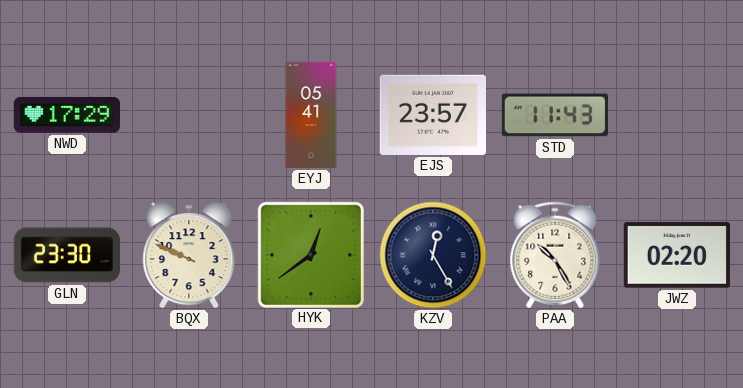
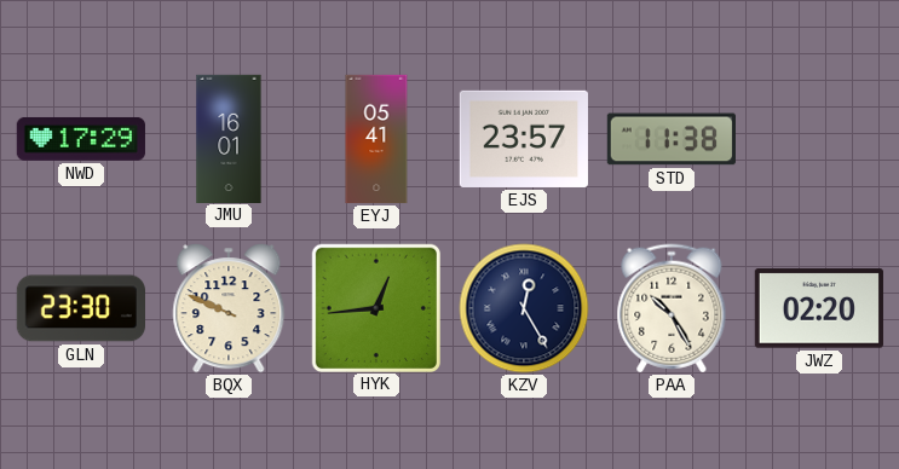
JMU: none -> 16:01
STD: 11:43 -> 11:38
HYK: 12:39 -> 12:44
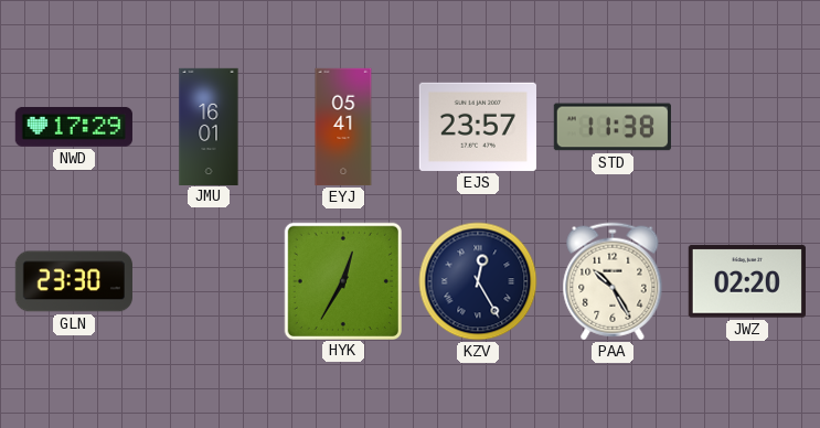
BQX: 9:49 -> none
HYK: 12:44 -> 12:35
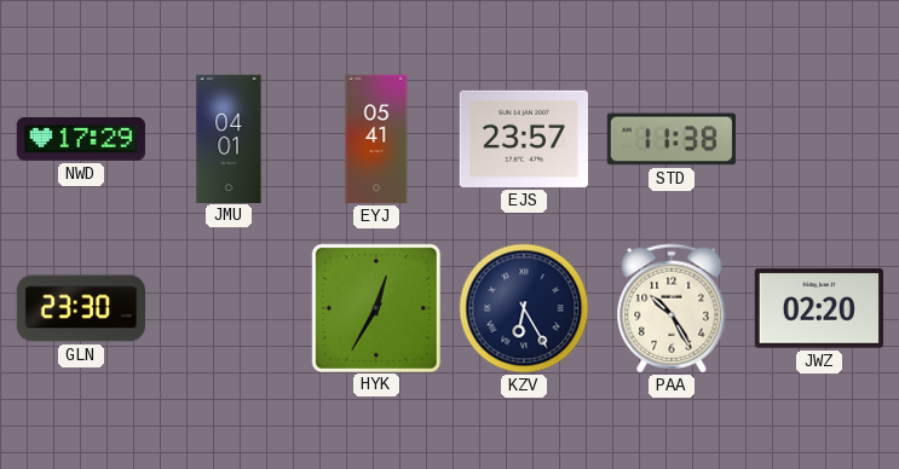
JMU: 16:01 -> 04:01
KZV: 12:25 -> 6:25
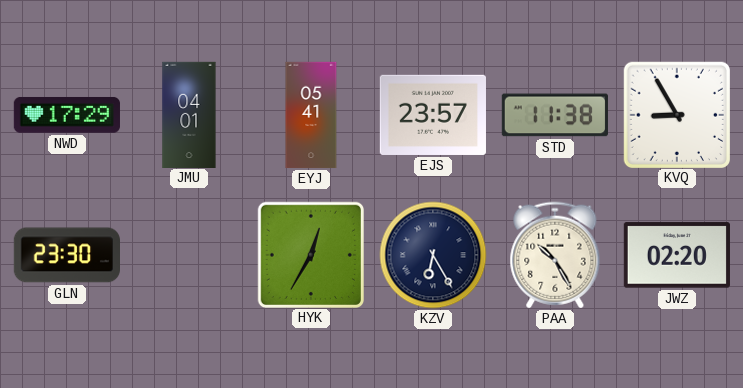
KVQ: none -> 8:55
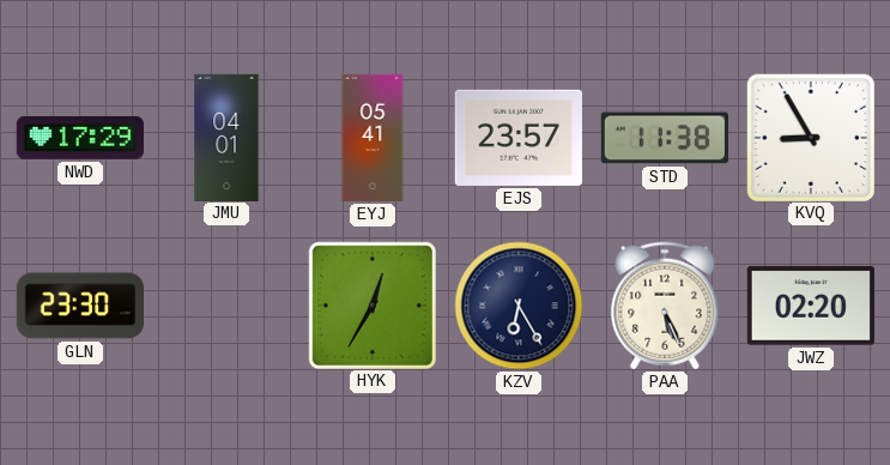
PAA: 10:25 -> 5:26
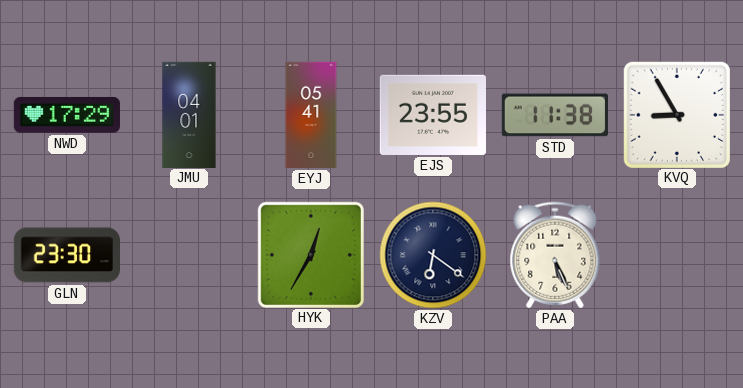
EJS: 23:57 -> 23:55
KZV: 6:25 -> 6:21
JWZ: 02:20 -> none
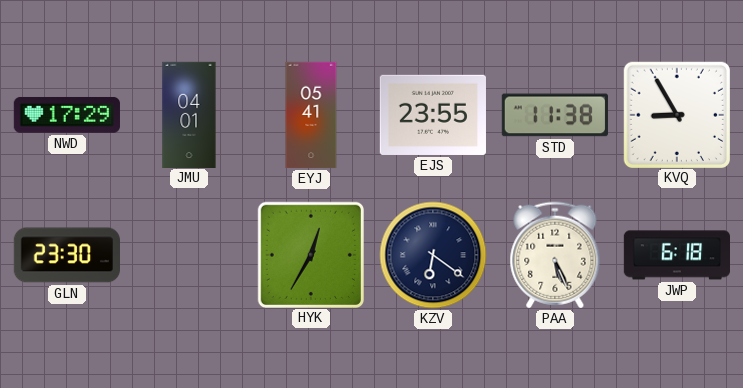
JWP: none -> 6:18
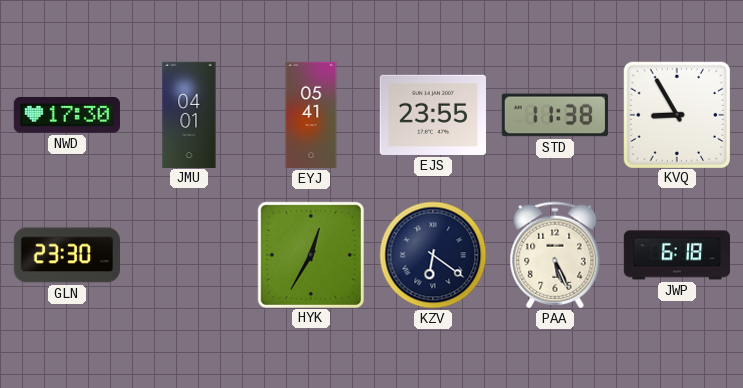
NWD: 17:29 -> 17:30
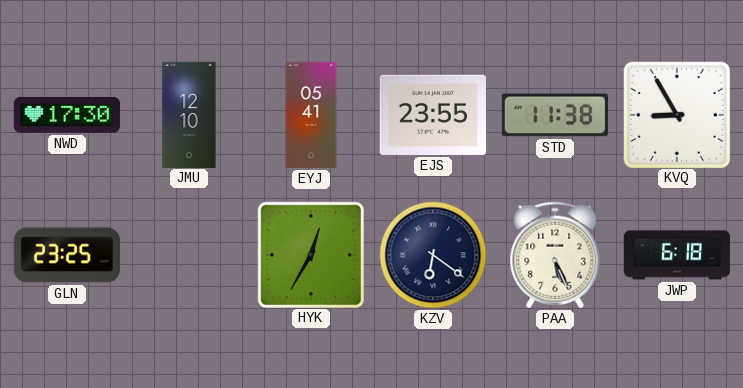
JMU: 04:01 -> 12:10
GLN: 23:30 -> 23:25
